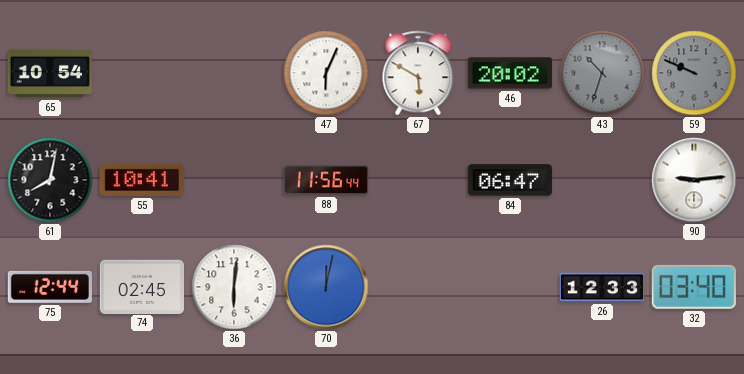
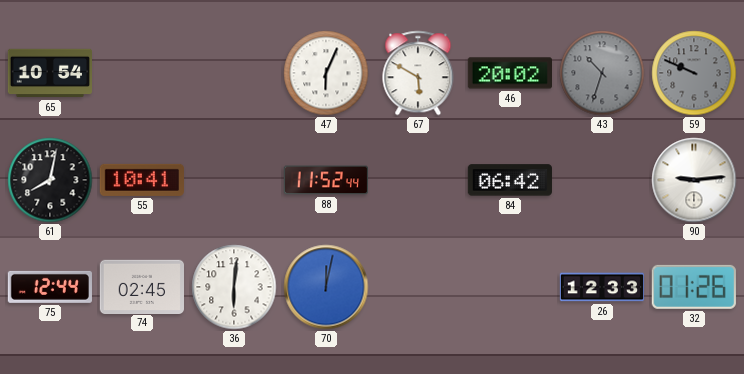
88: 11:56 -> 11:52
84: 06:47 -> 06:42
32: 03:40 -> 01:26
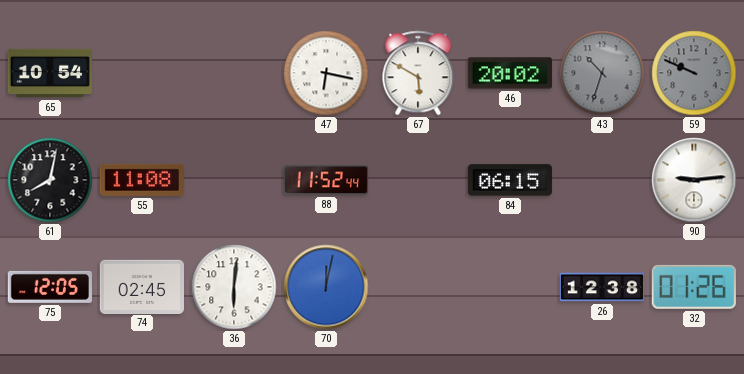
47: 6:04 -> 6:17
55: 10:41 -> 11:08
84: 06:42 -> 06:15
75: 12:44 -> 12:05
26: 12:33 -> 12:38
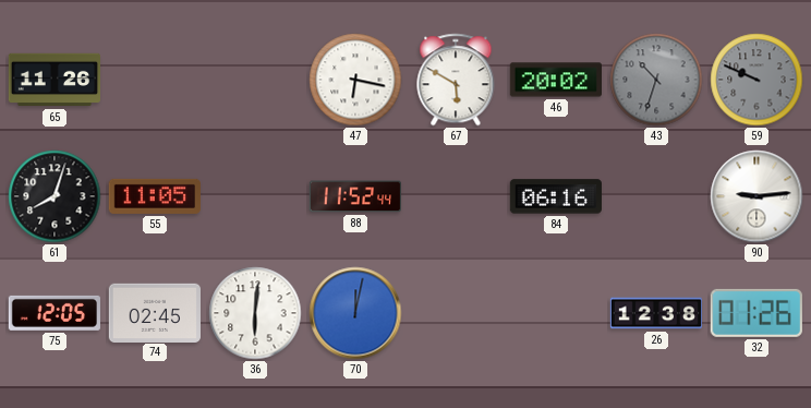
65: 10:54 -> 11:26
61: 8:02 -> 8:03
55: 11:08 -> 11:05
84: 06:15 -> 06:16
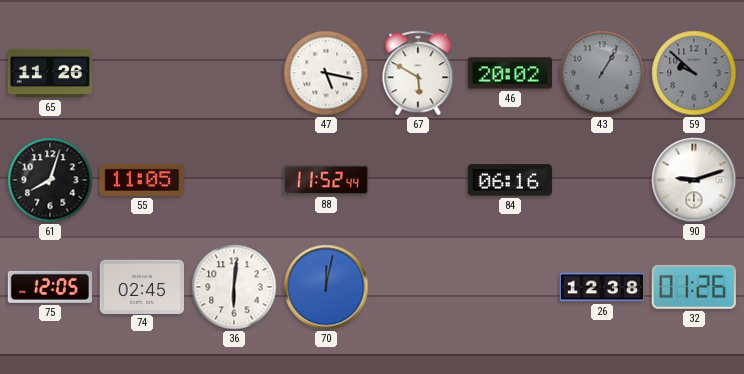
47: 6:17 -> 5:17
43: 10:33 -> 1:05
59: 9:49 -> 9:52
90: 9:14 -> 9:12
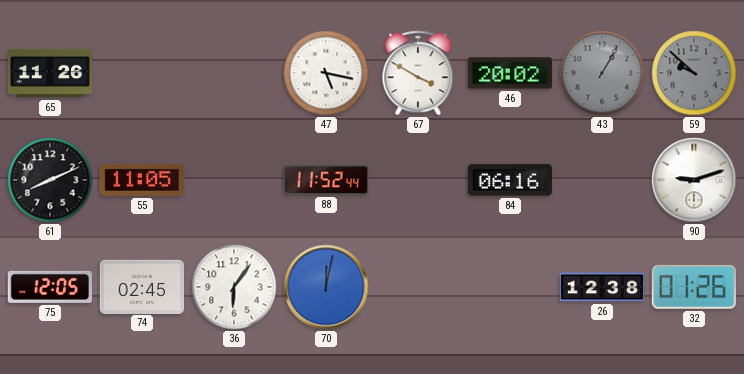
67: 5:50 -> 3:50
61: 8:03 -> 8:11
36: 6:01 -> 6:06
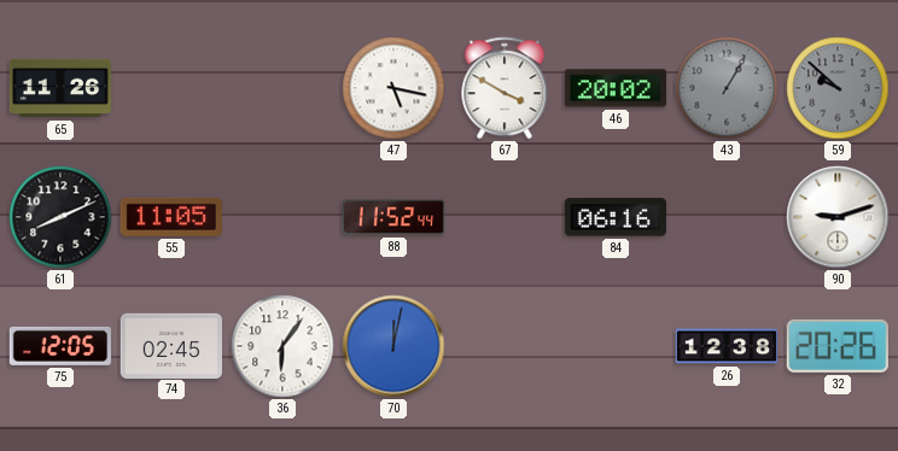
32: 01:26 -> 20:26
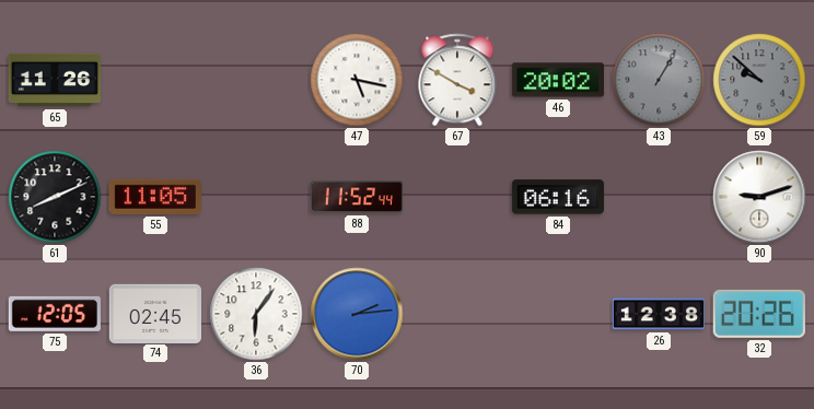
70: 12:02 -> 2:14
